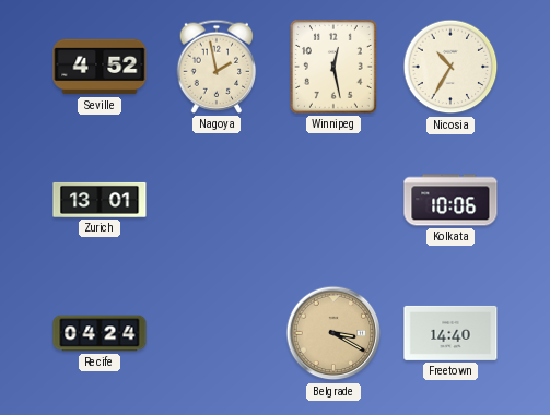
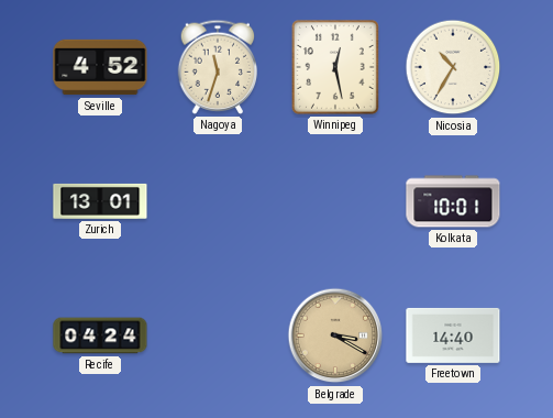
Nagoya: 1:58 -> 11:33
Kolkata: 10:06 -> 10:01
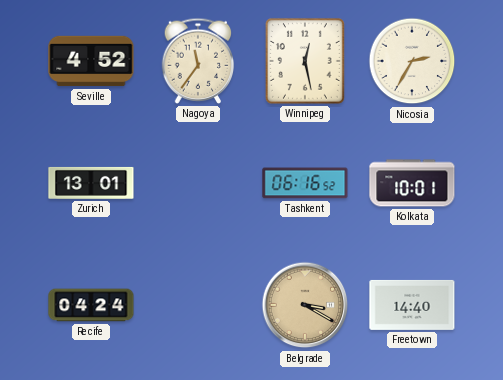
Nagoya: 11:33 -> 11:36
Nicosia: 10:35 -> 2:35
Tashkent: none -> 06:16
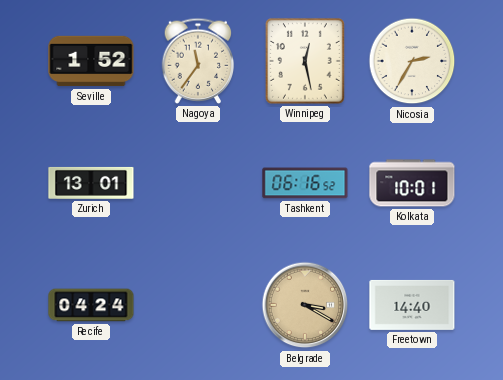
Seville: 4:52 -> 1:52
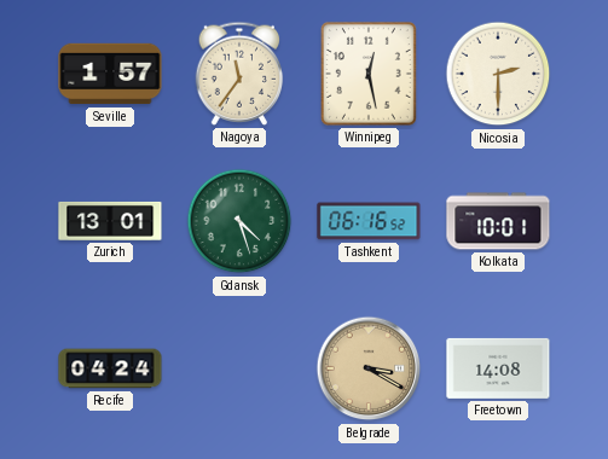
Seville: 1:52 -> 1:57
Nicosia: 2:35 -> 2:30
Gdansk: none -> 4:27
Freetown: 14:40 -> 14:08
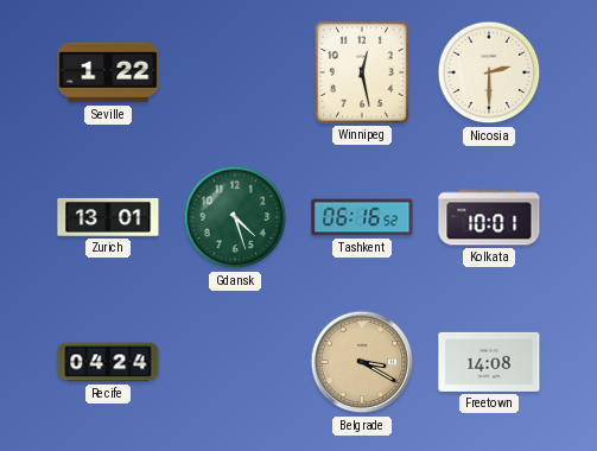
Seville: 1:57 -> 1:22
Nagoya: 11:36 -> none
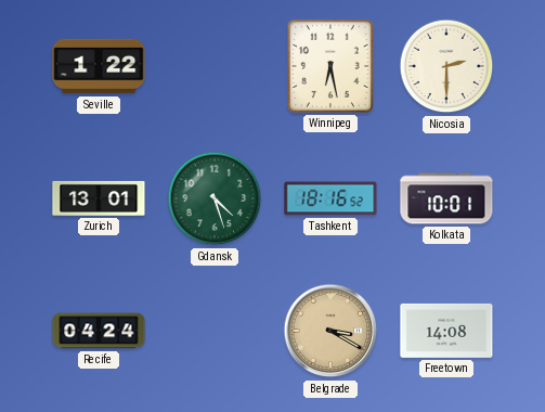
Winnipeg: 12:28 -> 6:28
Tashkent: 06:16 -> 18:16
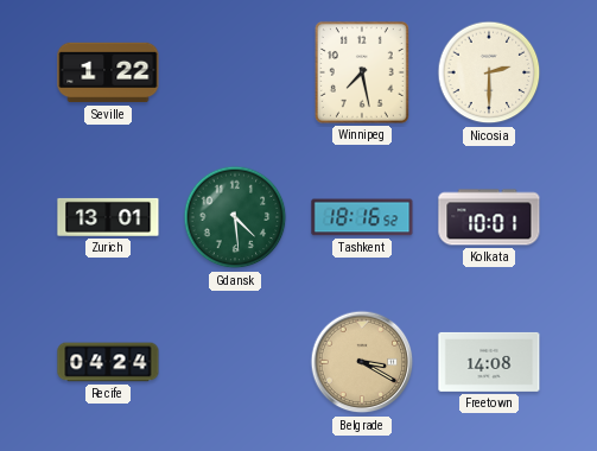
Winnipeg: 6:28 -> 7:28
Gdansk: 4:27 -> 4:29
